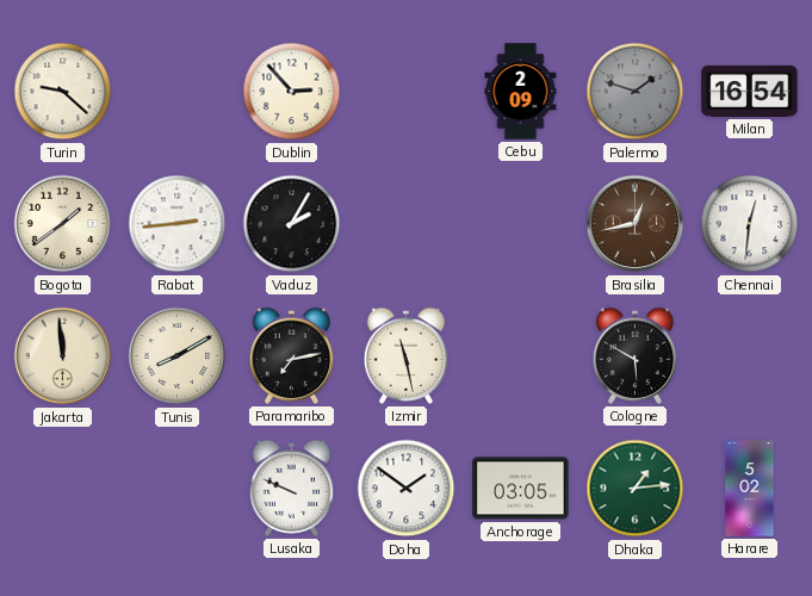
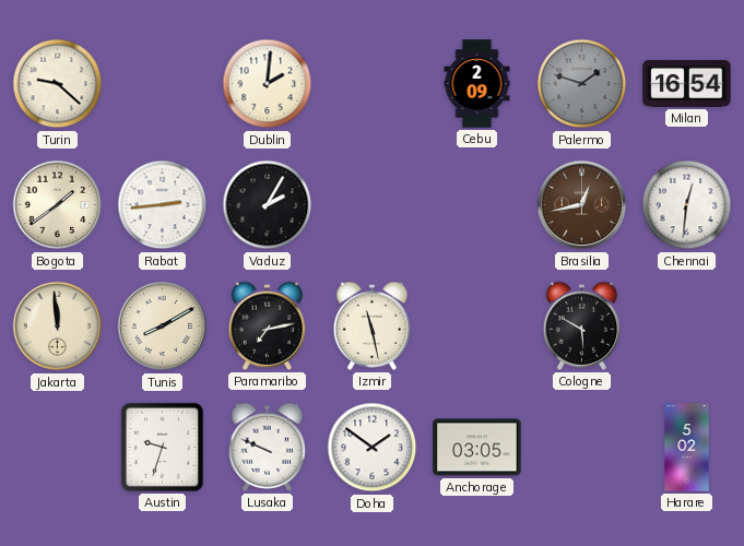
Dublin: 2:53 -> 2:01
Austin: none -> 9:33
Dhaka: 1:14 -> none
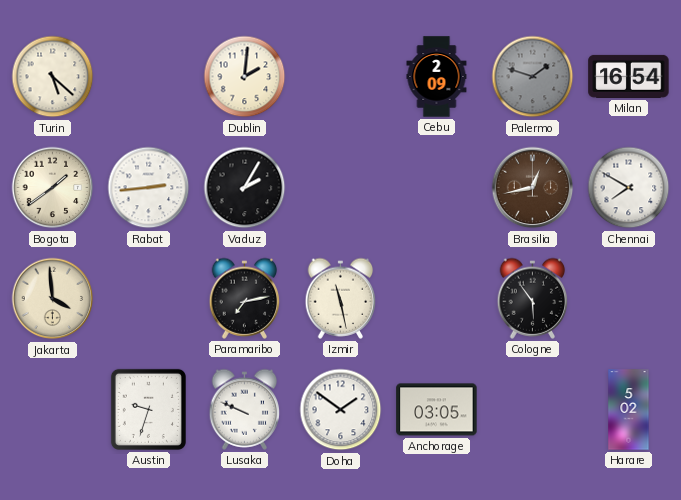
Turin: 9:22 -> 5:22
Chennai: 12:31 -> 7:50
Jakarta: 11:59 -> 3:59
Tunis: 8:10 -> none
Cologne: 5:50 -> 5:54
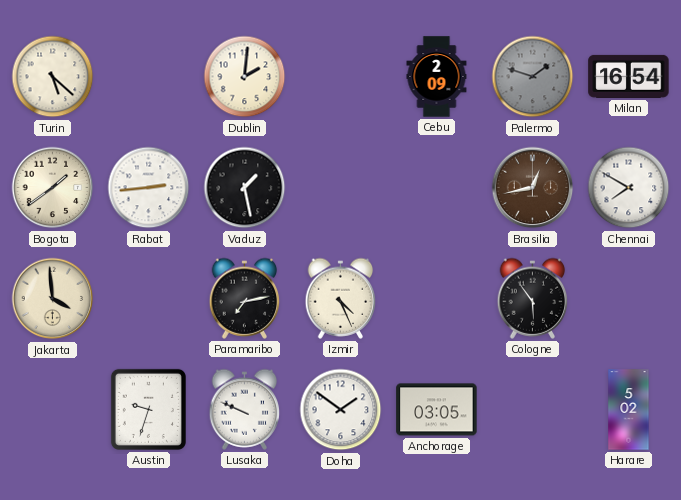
Vaduz: 2:05 -> 1:28
Izmir: 11:28 -> 4:26
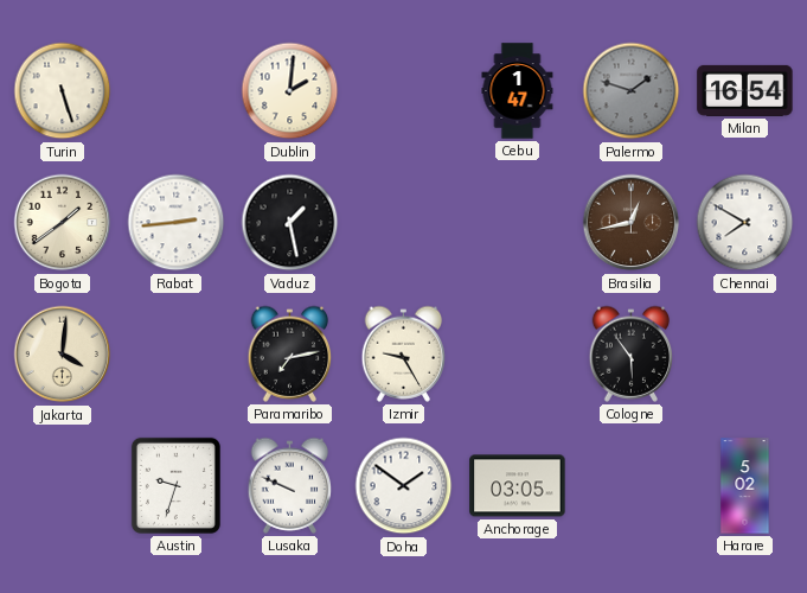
Turin: 5:22 -> 5:27
Cebu: 2:09 -> 1:47
Jakarta: 3:59 -> 4:01
Izmir: 4:26 -> 9:25
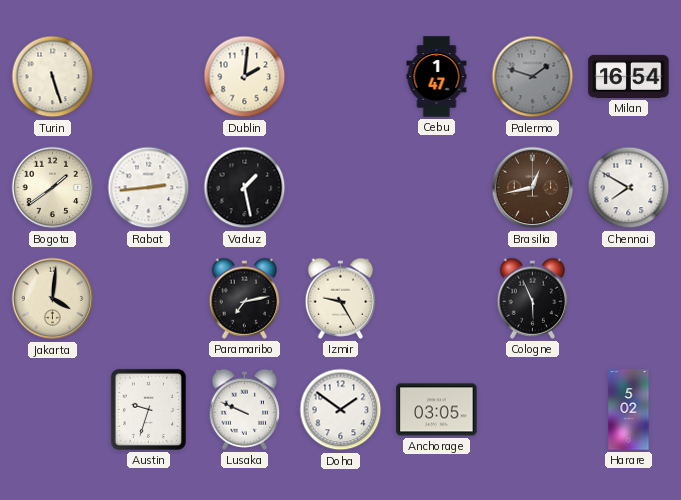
Cologne: 5:54 -> 5:56
